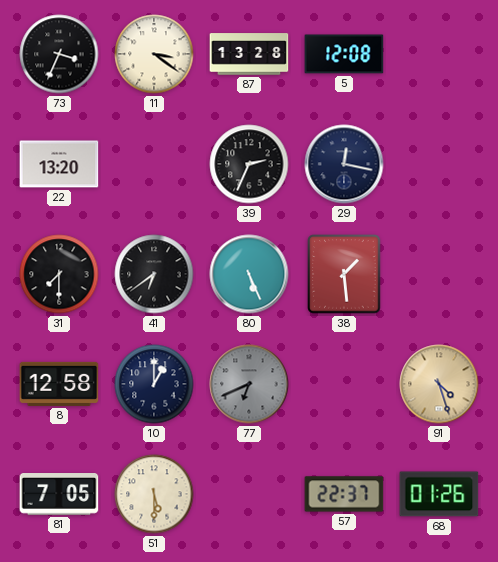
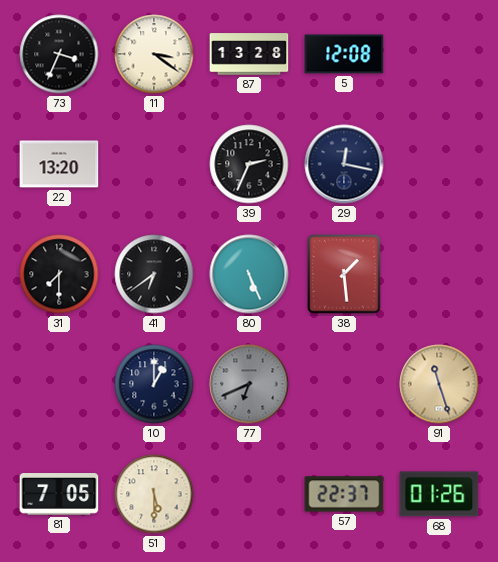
8: 12:58 -> none
91: 4:27 -> 11:27
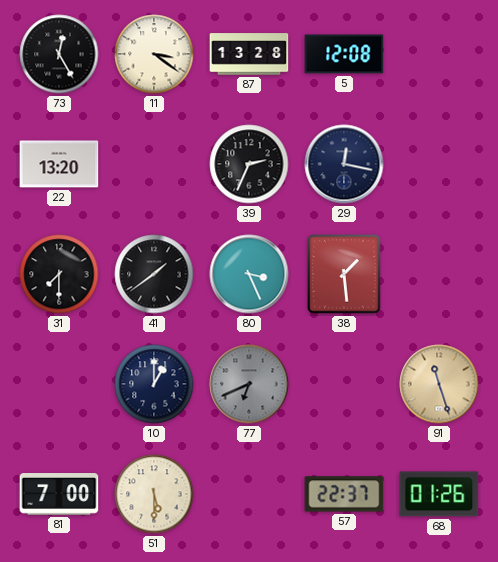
73: 3:34 -> 12:25
41: 6:39 -> 1:39
80: 5:26 -> 3:26
81: 7:05 -> 7:00
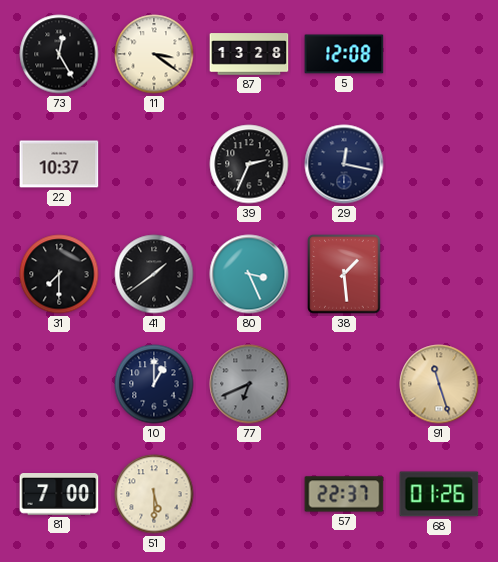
22: 13:20 -> 10:37
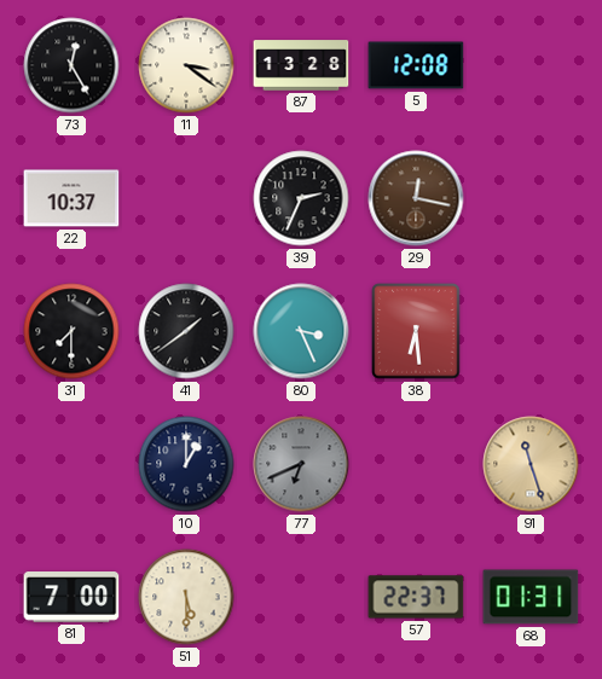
29 dial: navy -> brown
38: 1:29 -> 6:29
68: 01:26 -> 01:31
